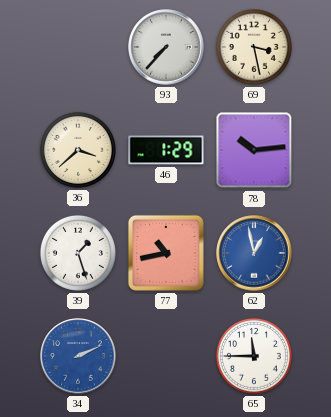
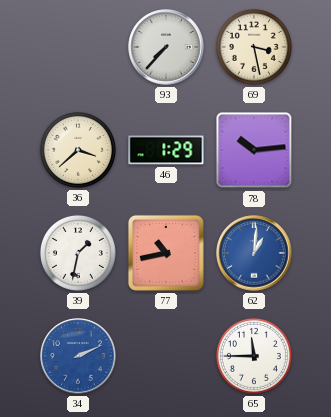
39: 1:27 -> 1:32
62: 12:58 -> 1:01
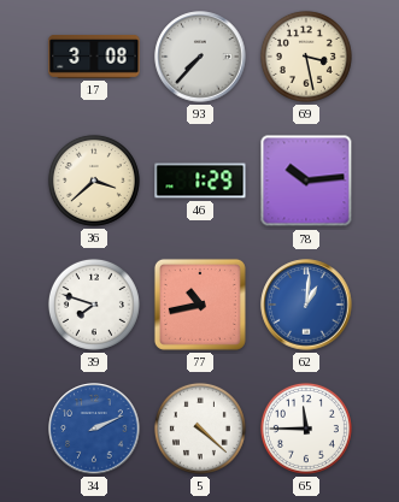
17: none -> 3:08
39: 1:32 -> 7:48
5: none -> 4:22
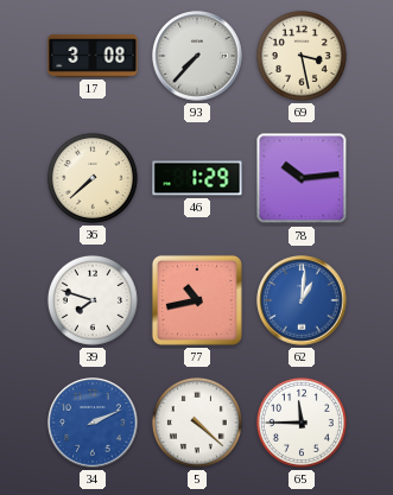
36: 3:38 -> 7:38
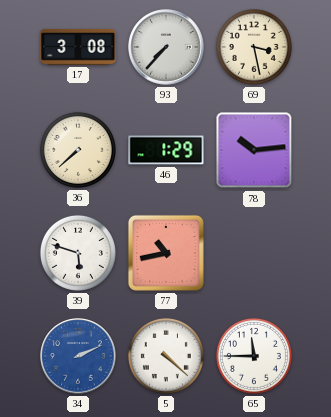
39: 7:48 -> 5:48
62: 1:01 -> none
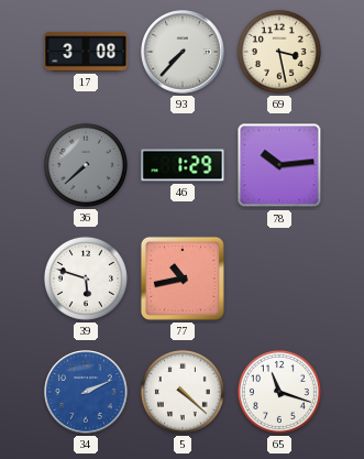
36 dial: cream -> grey
65: 11:45 -> 11:18
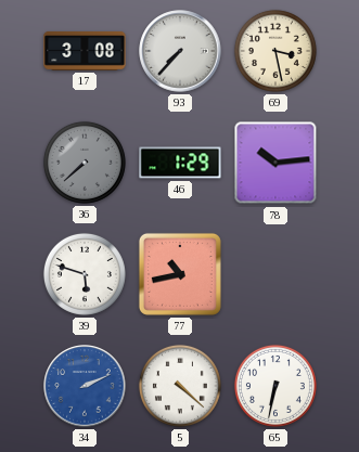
65: 11:18 -> 6:32
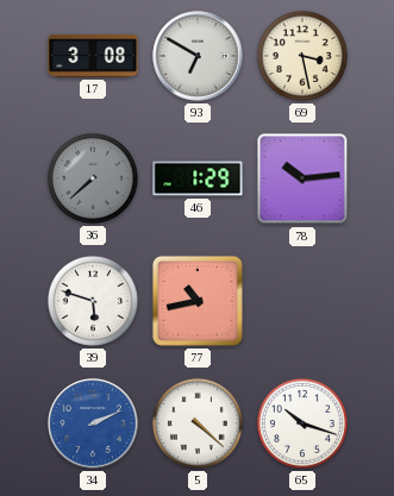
93: 7:37 -> 6:50
65: 6:32 -> 10:18
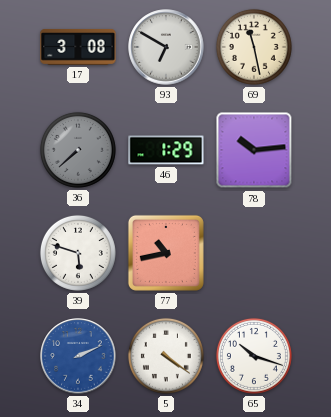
69: 3:28 -> 11:28
5: 4:22 -> 4:21
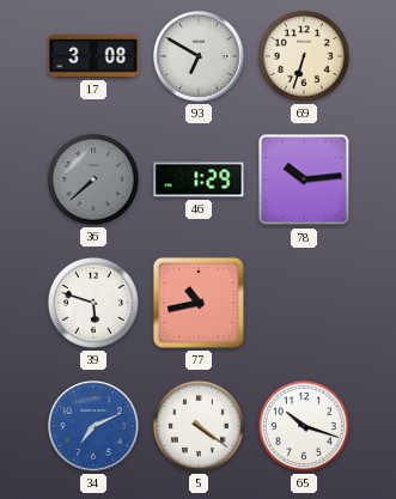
69: 11:28 -> 6:33
34: 2:11 -> 7:11
